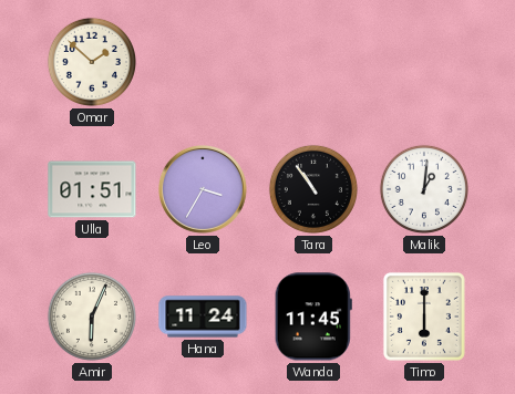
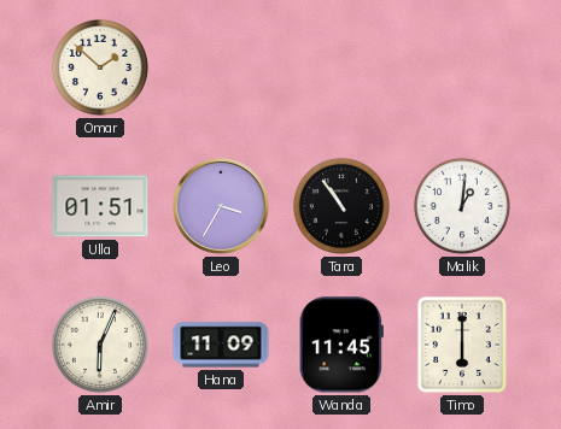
Hana: 11:24 -> 11:09
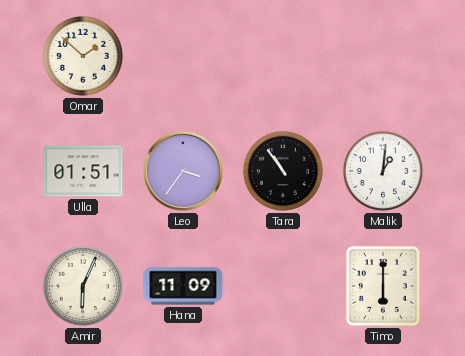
Leo: 3:35 -> 3:36
Wanda: 11:45 -> none
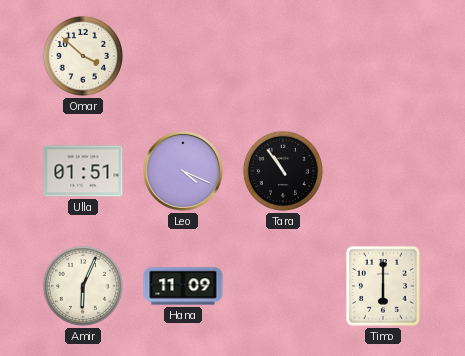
Omar: 1:52 -> 3:52
Leo: 3:36 -> 4:19
Malik: 1:01 -> none
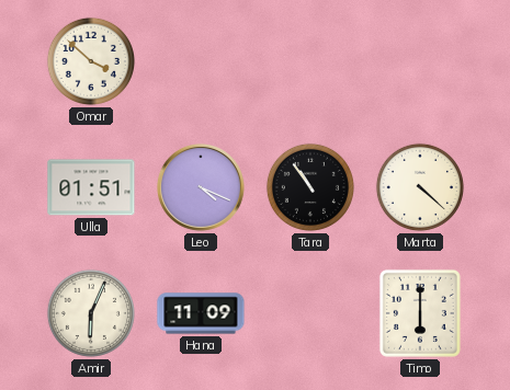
Marta: none -> 4:22
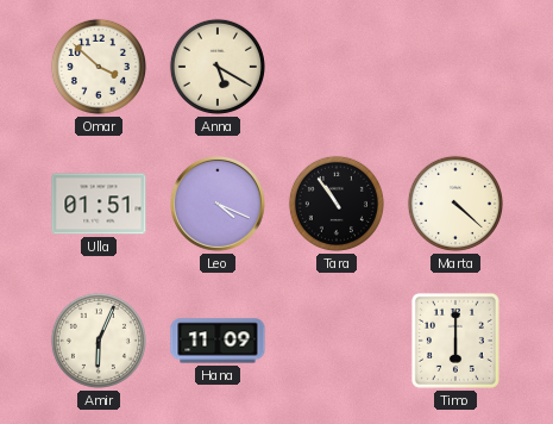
Anna: none -> 5:20
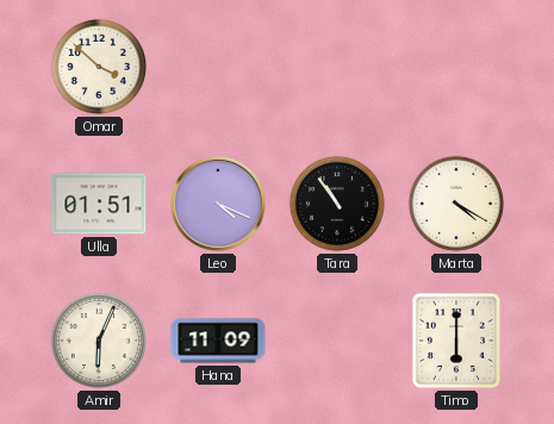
Anna: 5:20 -> none
Marta: 4:22 -> 4:20
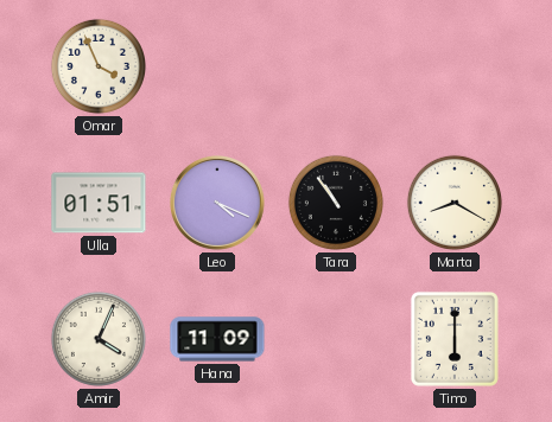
Omar: 3:52 -> 3:56
Marta: 4:20 -> 8:20
Amir: 6:04 -> 4:04
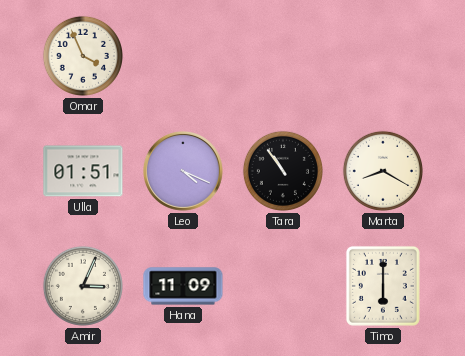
Amir: 4:04 -> 3:04
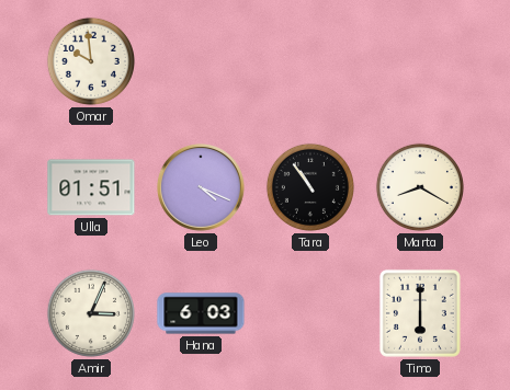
Omar: 3:56 -> 9:59
Hana: 11:09 -> 6:03
